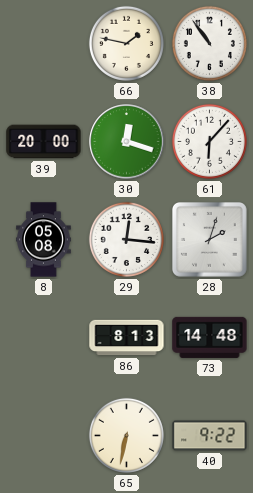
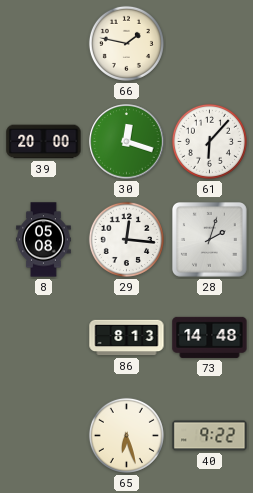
38: 10:54 -> none
65: 6:32 -> 6:27
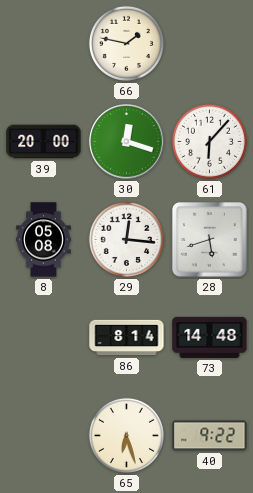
28: 2:03 -> 5:42
86: 8:13 -> 8:14
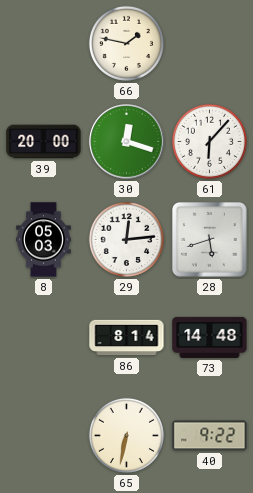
8: 05:08 -> 05:03
29: 12:16 -> 12:14
65: 6:27 -> 6:32
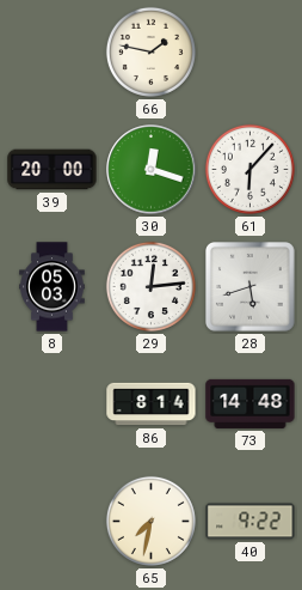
65: 6:32 -> 7:32
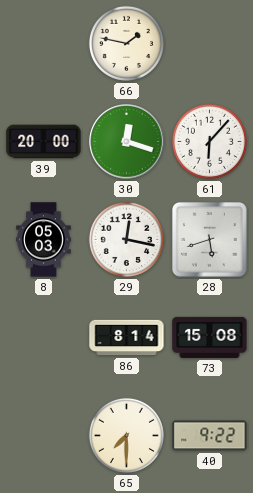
29: 12:14 -> 12:17
73: 14:48 -> 15:08
65: 7:32 -> 7:30
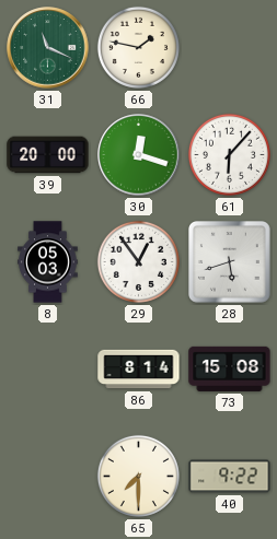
31: none -> 11:19
29: 12:17 -> 12:54
